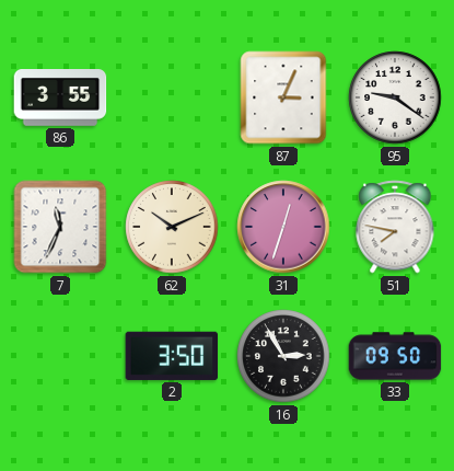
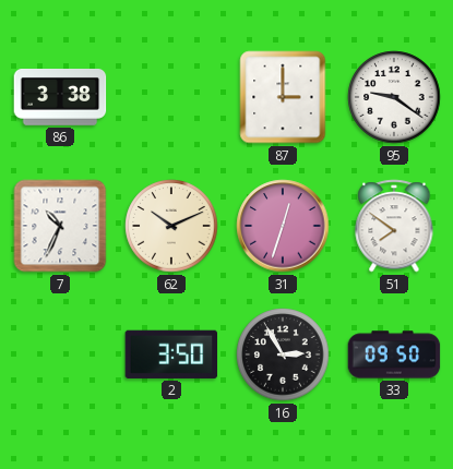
86: 3:55 -> 3:38
87: 3:04 -> 3:00
7: 11:34 -> 10:34
51: 7:47 -> 7:51
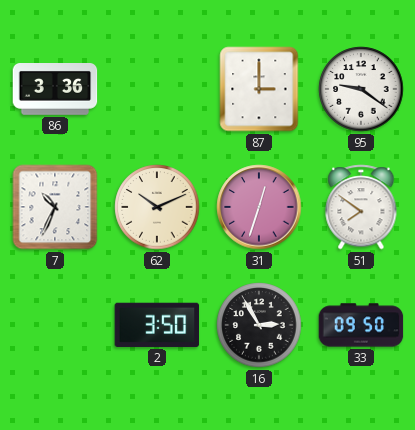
86: 3:38 -> 3:36
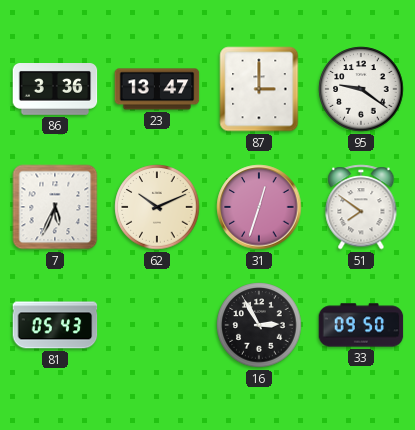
23: none -> 13:47
7: 10:34 -> 5:34
81: none -> 05:43
2: 3:50 -> none
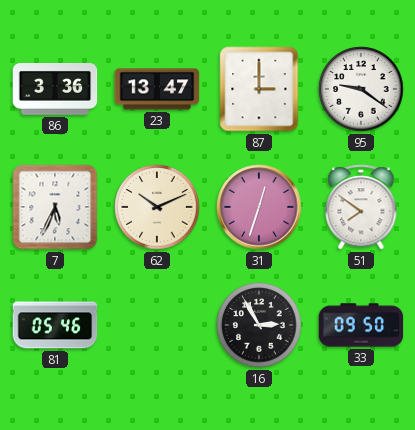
81: 05:43 -> 05:46
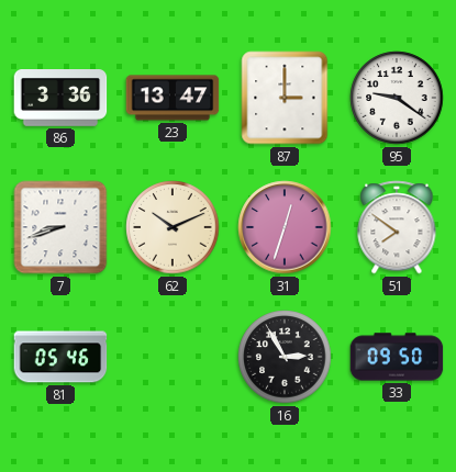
7: 5:34 -> 8:42
